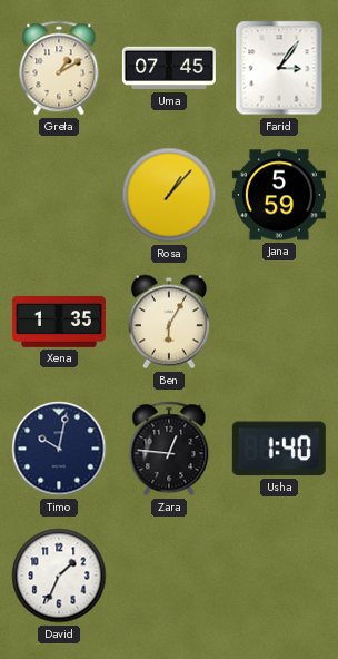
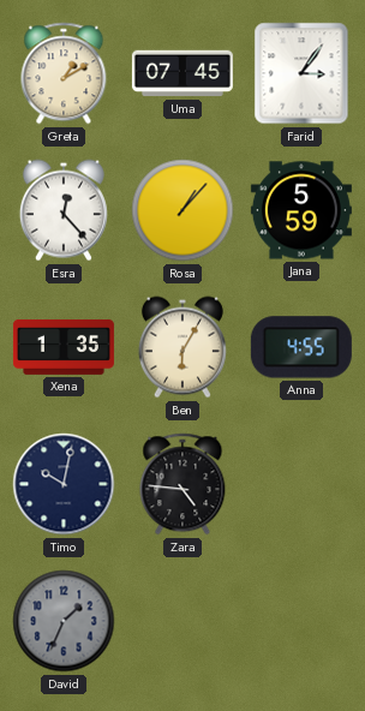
Esra: none -> 12:23
Anna: none -> 4:55
Zara: 12:46 -> 4:46
Usha: 1:40 -> none
David dial: white -> grey
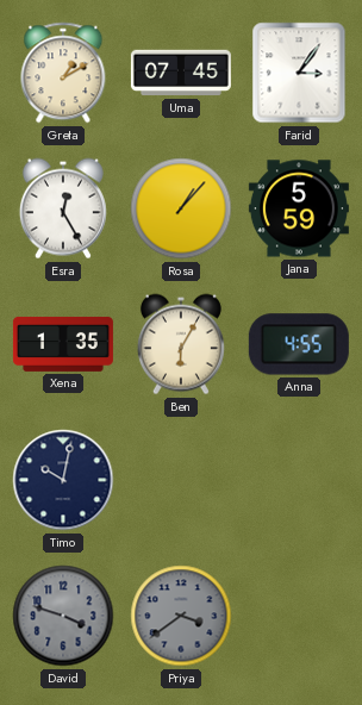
Esra: 12:23 -> 12:25
Zara: 4:46 -> none
David: 1:34 -> 3:48
Priya: none -> 3:39
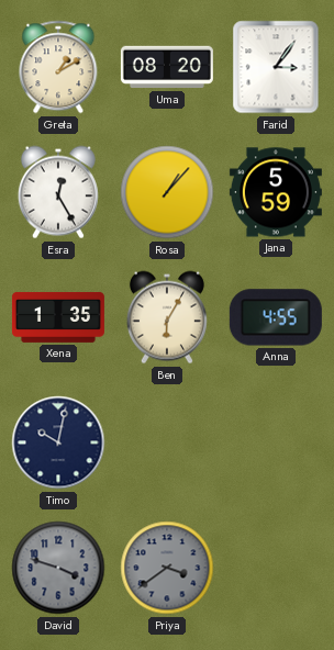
Uma: 07:45 -> 08:20
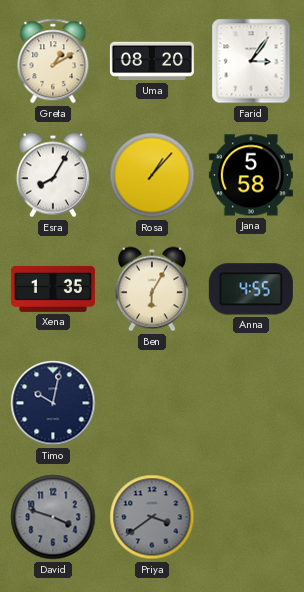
Esra: 12:25 -> 8:05
Jana: 5:59 -> 5:58
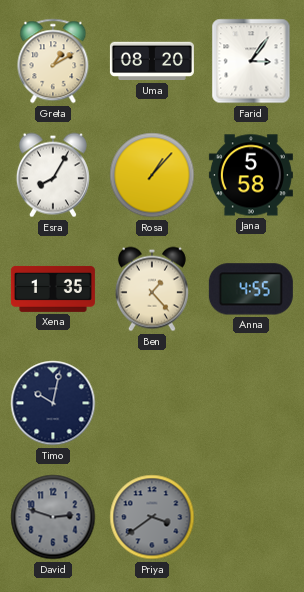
Ben: 6:05 -> 1:23
David: 3:48 -> 2:48
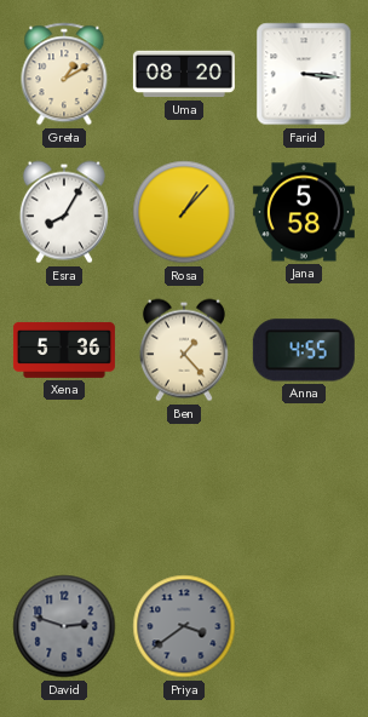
Farid: 3:06 -> 3:16
Xena: 1:35 -> 5:36
Timo: 10:02 -> none
